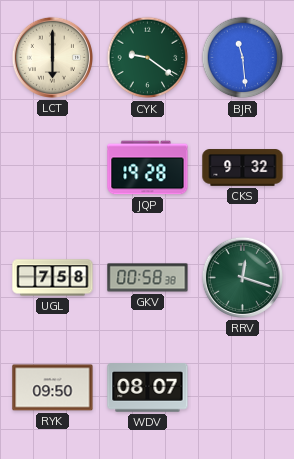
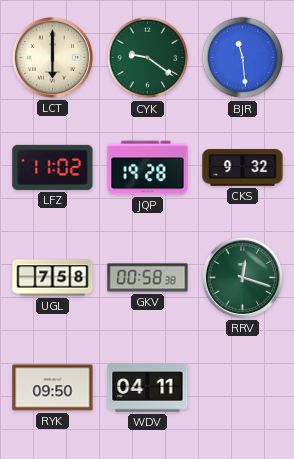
LFZ: none -> 11:02
WDV: 08:07 -> 04:11
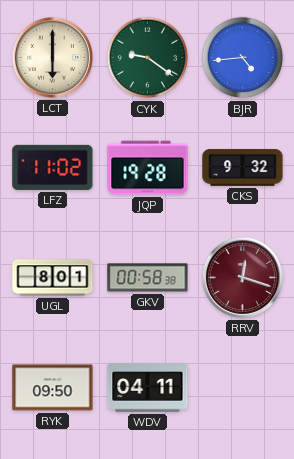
BJR: 11:29 -> 4:44
UGL: 7:58 -> 8:01
RRV dial: green -> burgundy
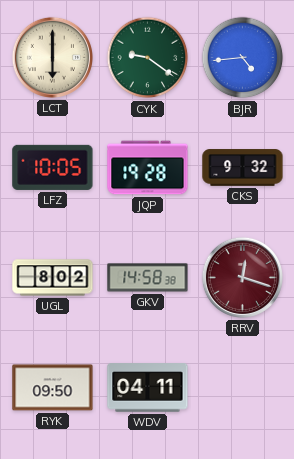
LFZ: 11:02 -> 10:05
UGL: 8:01 -> 8:02
GKV: 00:58 -> 14:58
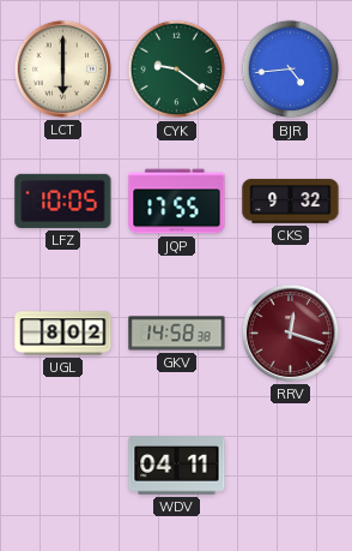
JQP: 19:28 -> 17:55
RYK: 09:50 -> none
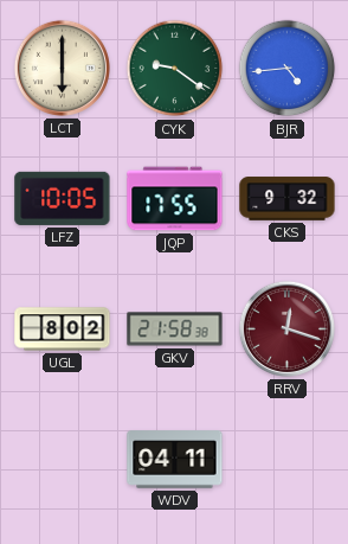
GKV: 14:58 -> 21:58
